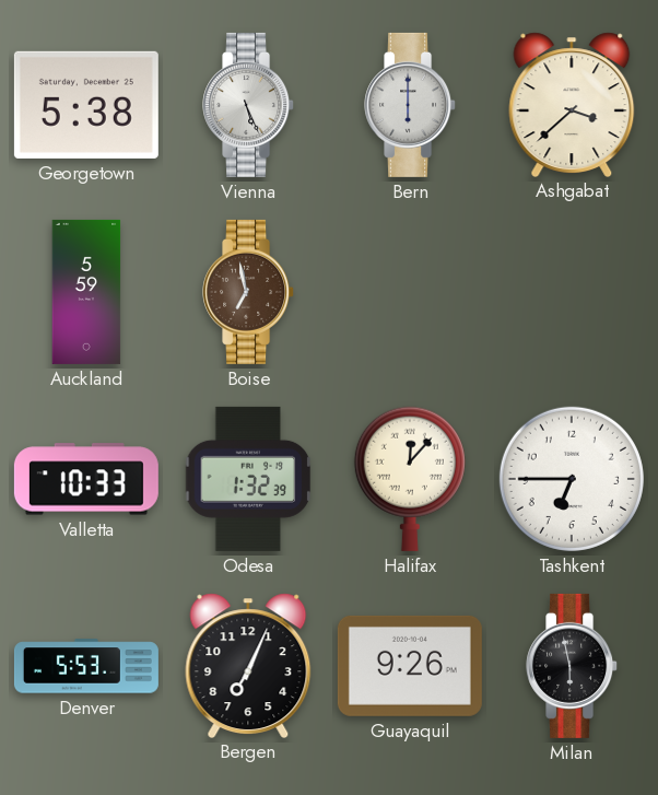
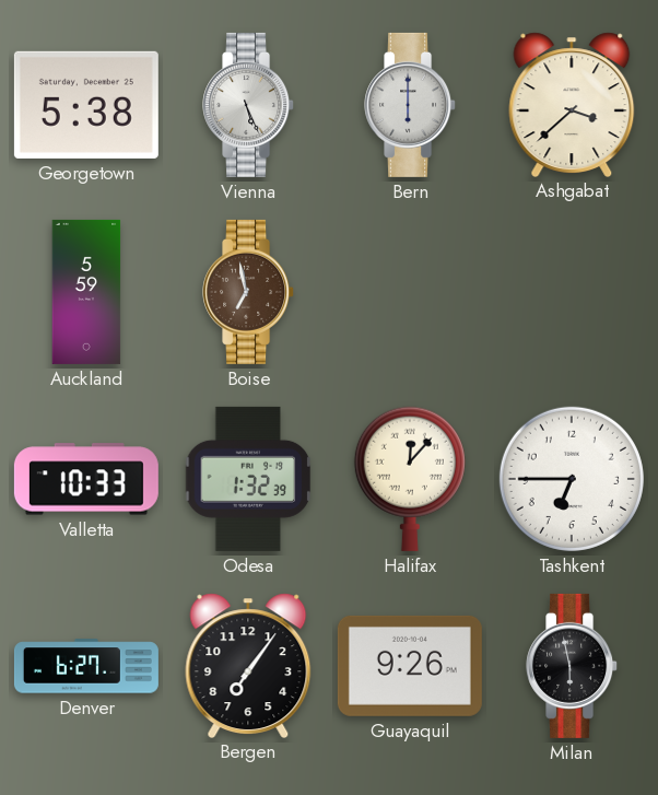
Denver: 5:53 -> 6:27
Bergen: 7:04 -> 7:06
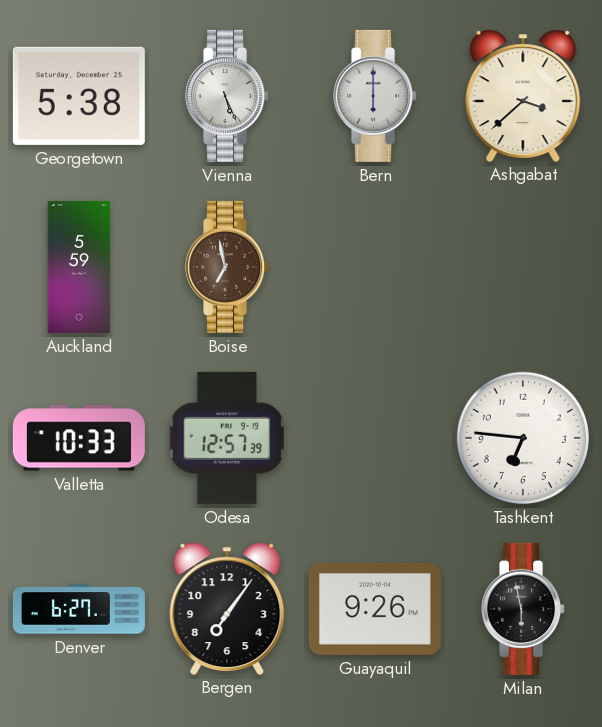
Odesa: 1:32 -> 12:57
Halifax: 12:07 -> none
Tashkent: 6:45 -> 6:46
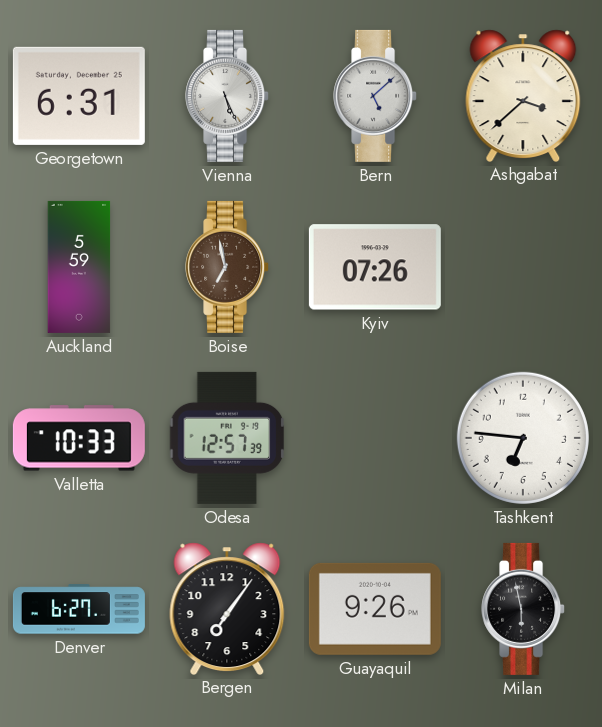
Georgetown: 5:38 -> 6:31
Bern: 6:00 -> 5:08
Kyiv: none -> 07:26
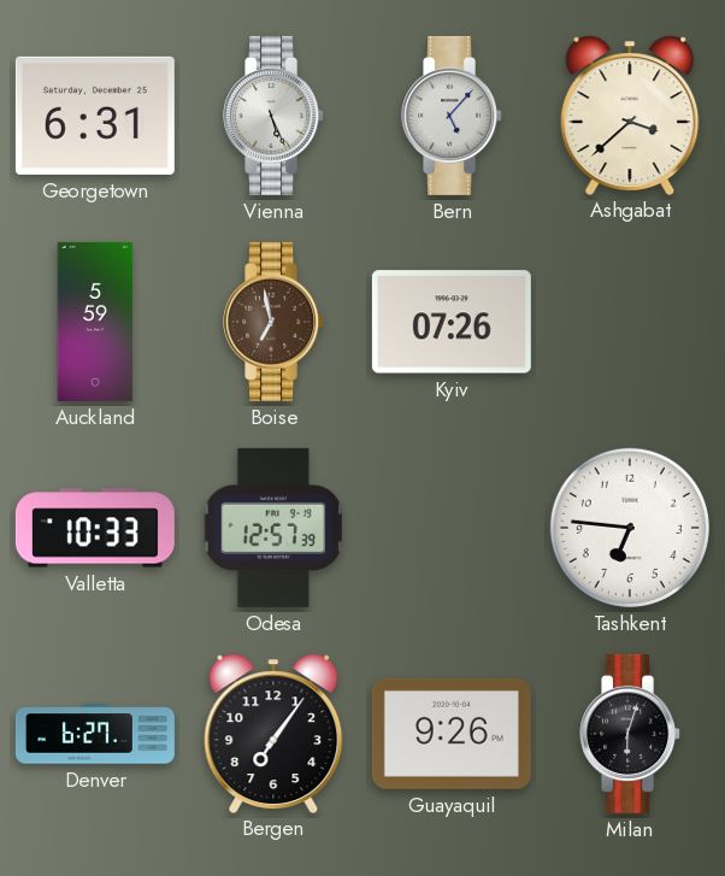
Bern: 5:08 -> 5:07
Milan: 5:58 -> 6:03
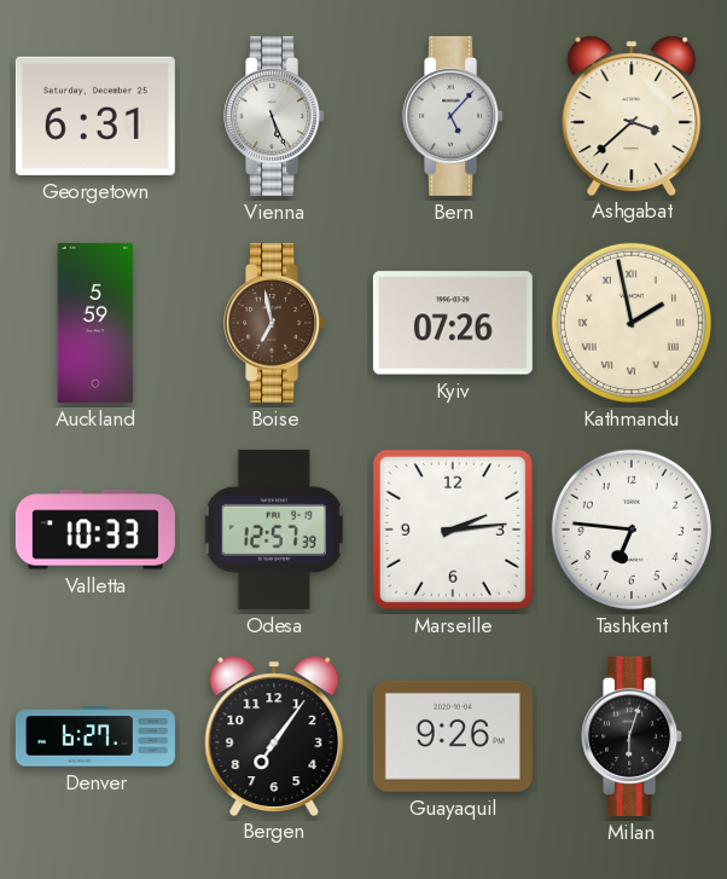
Kathmandu: none -> 1:58
Marseille: none -> 2:14
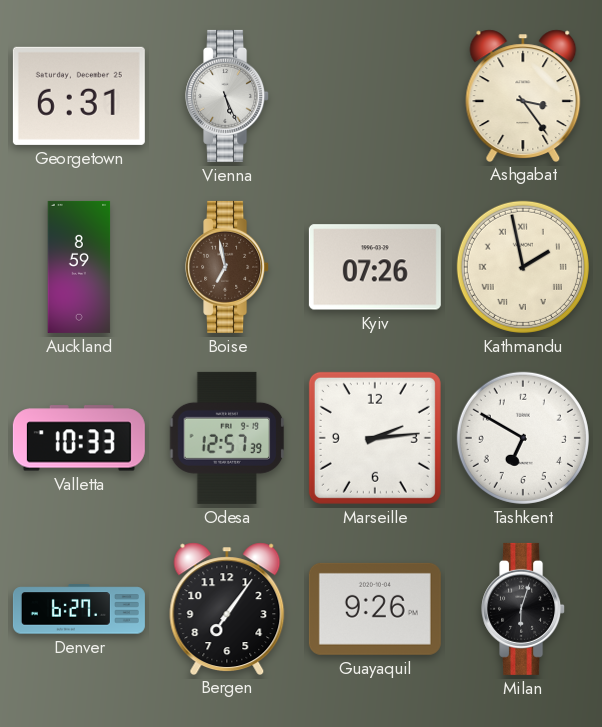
Bern: 5:07 -> none
Ashgabat: 3:38 -> 3:24
Auckland: 5:59 -> 8:59
Tashkent: 6:46 -> 6:50
